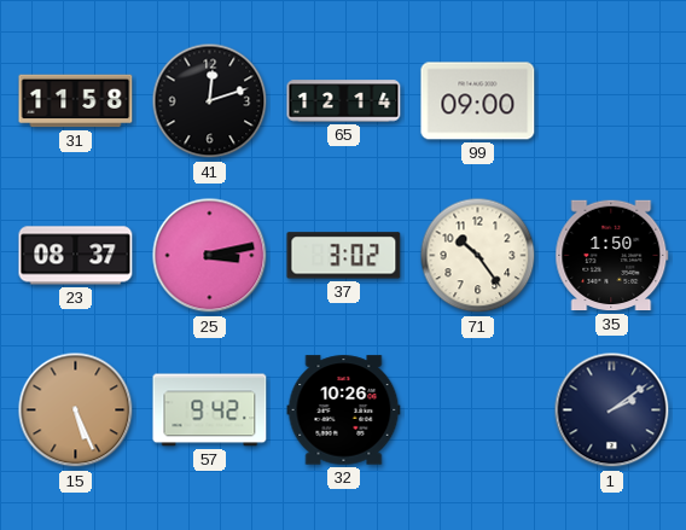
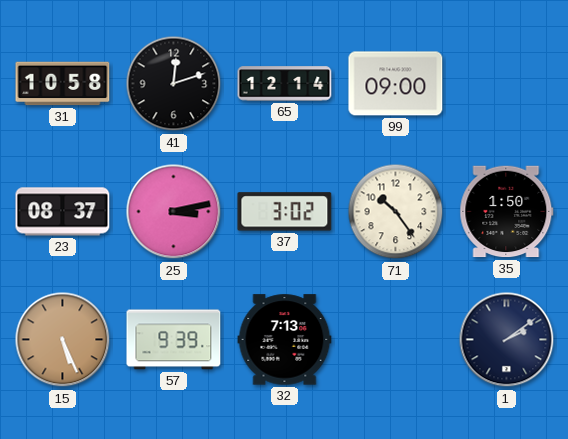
31: 11:58 -> 10:58
57: 9:42 -> 9:39
32: 10:26 -> 7:13
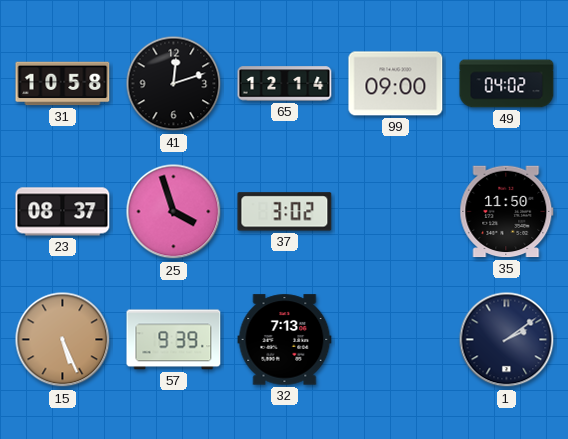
49: none -> 04:02
25: 3:13 -> 3:57
71: 10:24 -> none
35: 1:50 -> 11:50
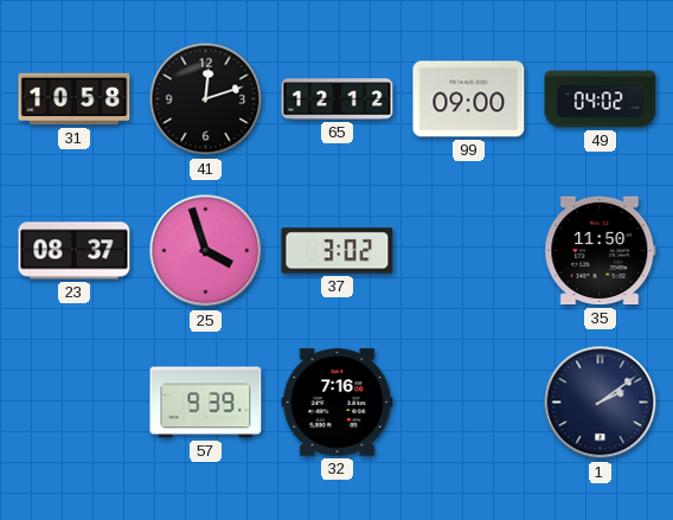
65: 12:14 -> 12:12
15: 5:26 -> none
32: 7:13 -> 7:16
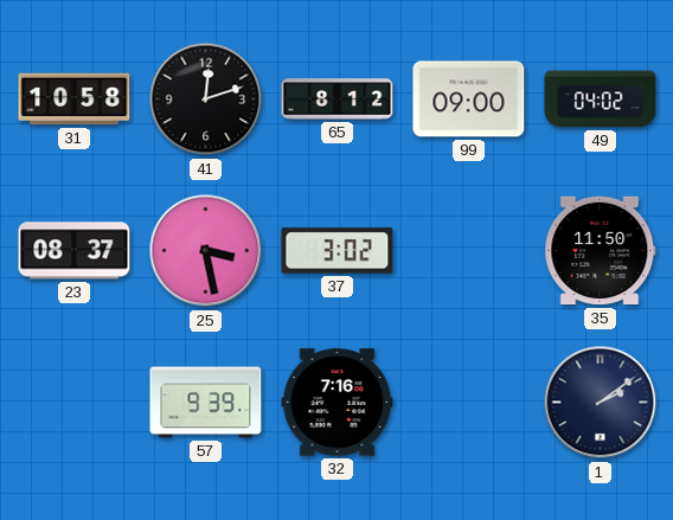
65: 12:12 -> 8:12
25: 3:57 -> 3:28
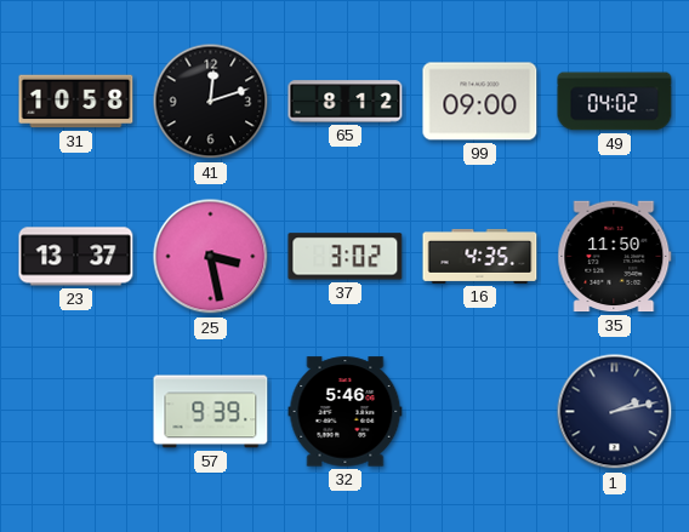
23: 08:37 -> 13:37
16: none -> 4:35
32: 7:16 -> 5:46
1: 2:09 -> 2:13
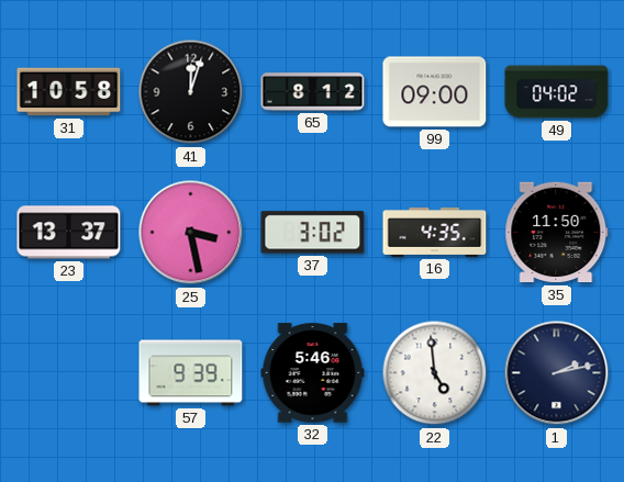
41: 12:12 -> 12:03
22: none -> 4:59
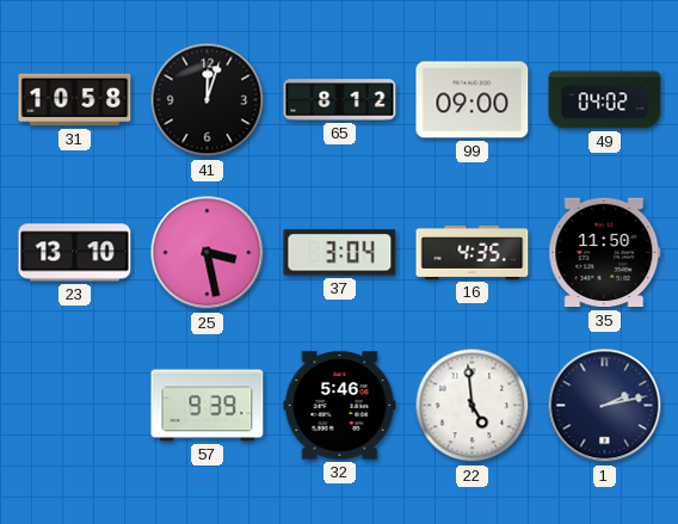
23: 13:37 -> 13:10
37: 3:02 -> 3:04
